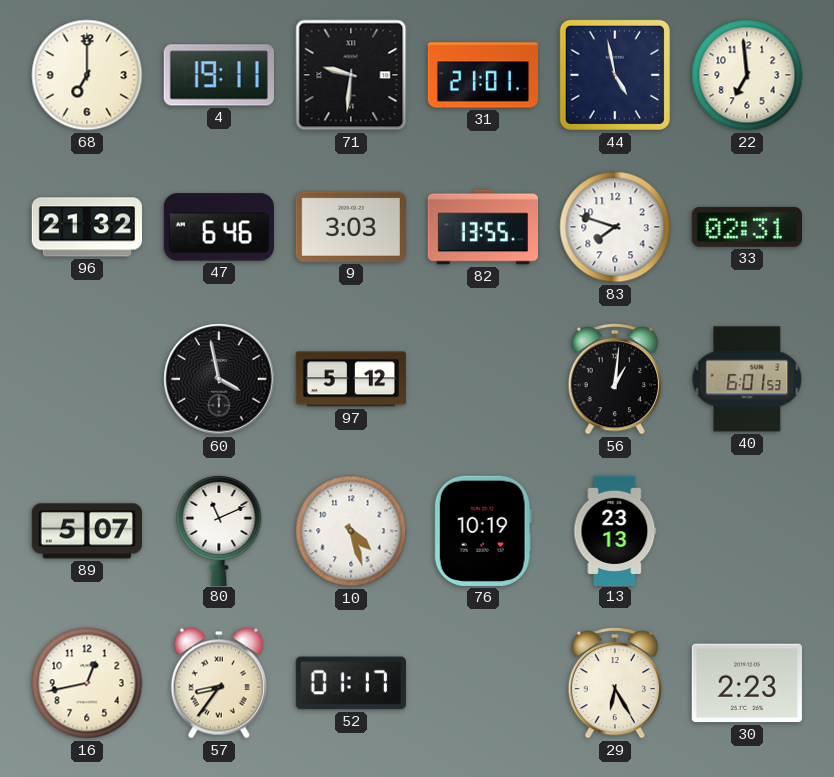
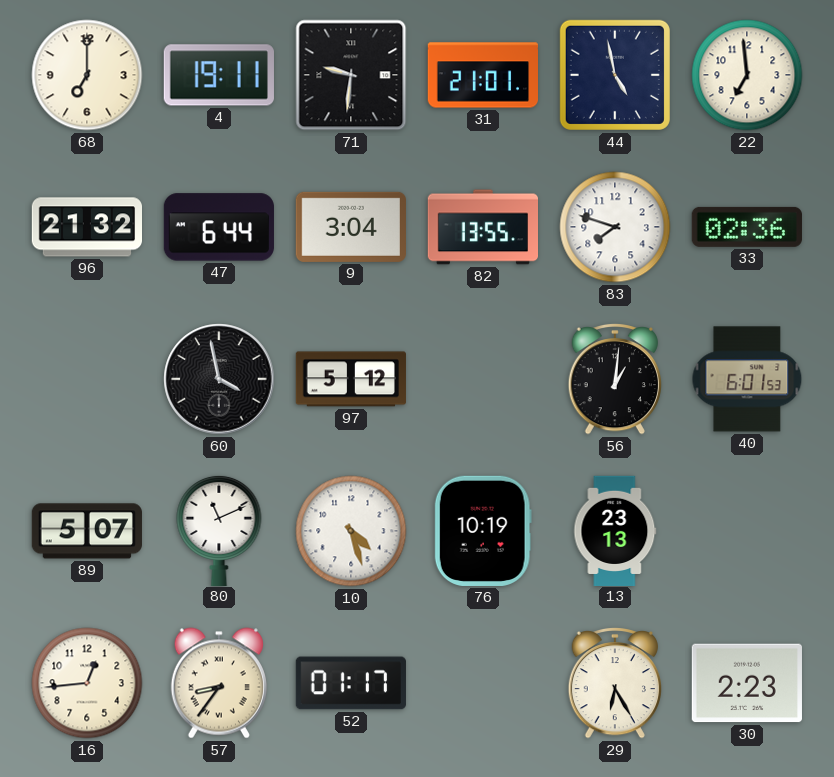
47: 6:46 -> 6:44
9: 3:03 -> 3:04
33: 02:31 -> 02:36
16: 12:43 -> 12:44
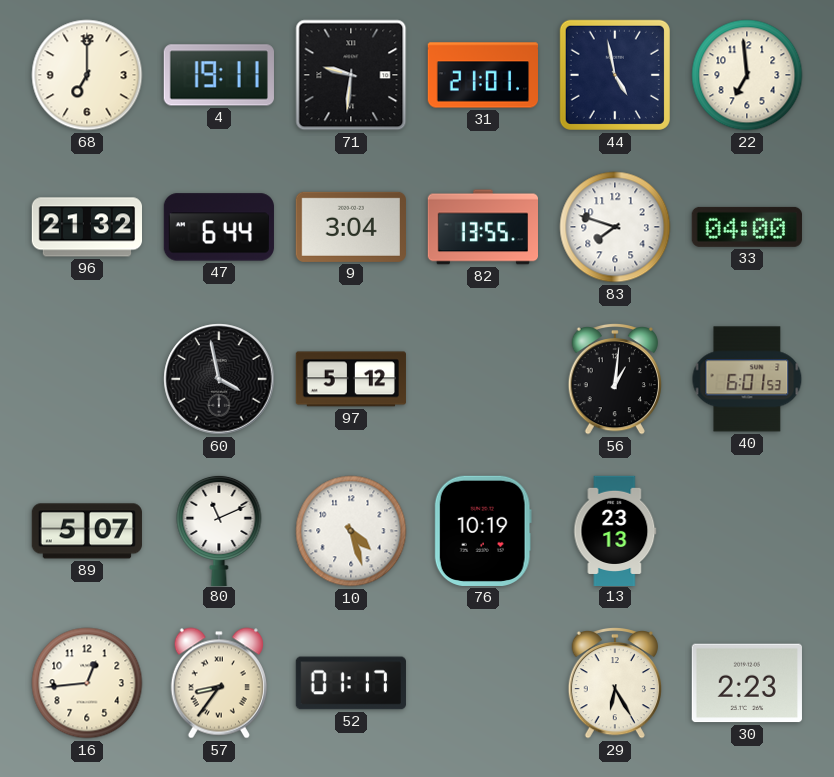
33: 02:36 -> 04:00
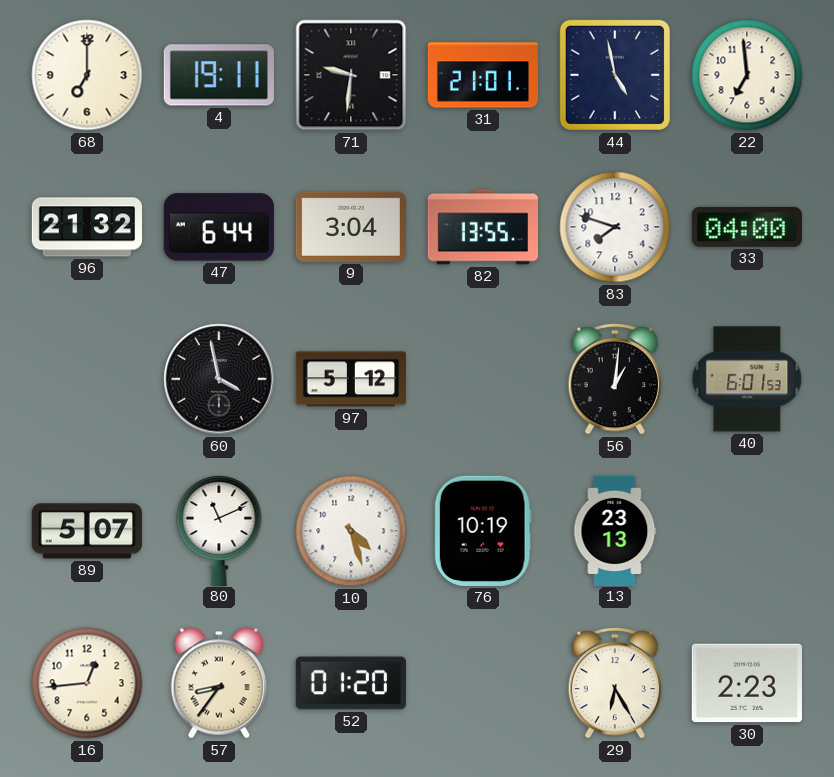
52: 01:17 -> 01:20
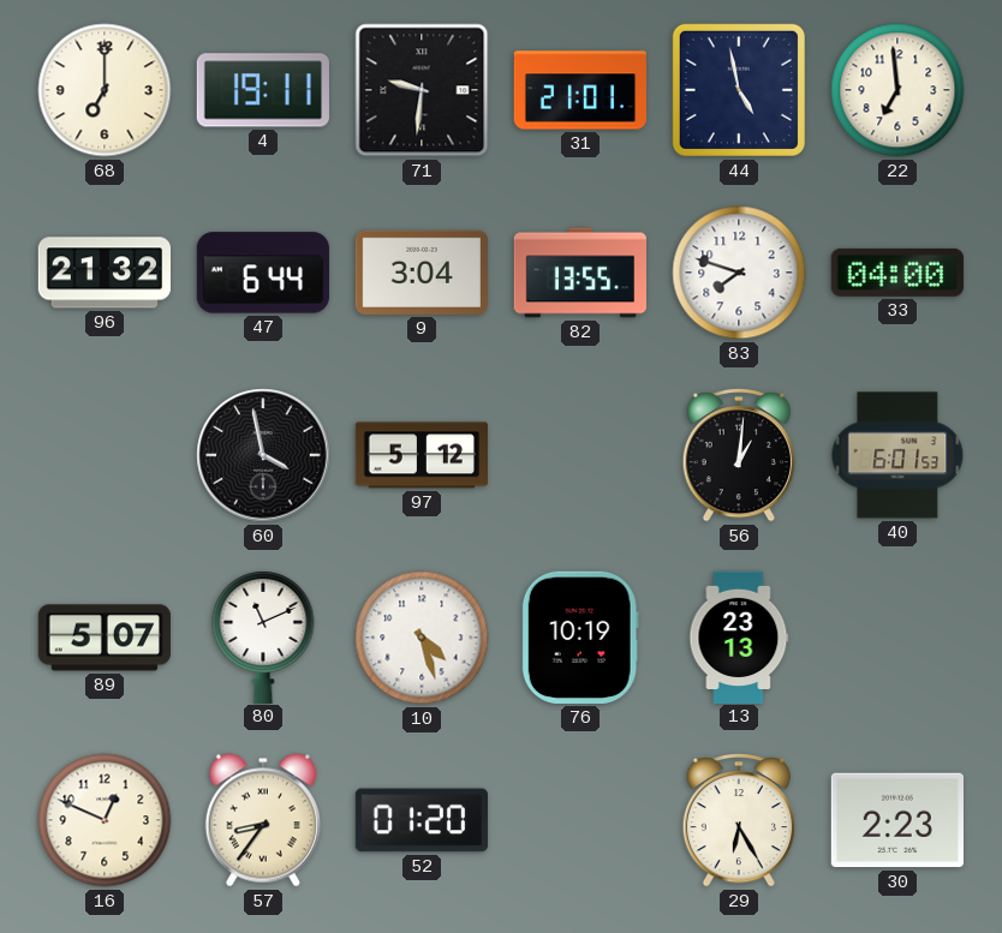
16: 12:44 -> 12:49
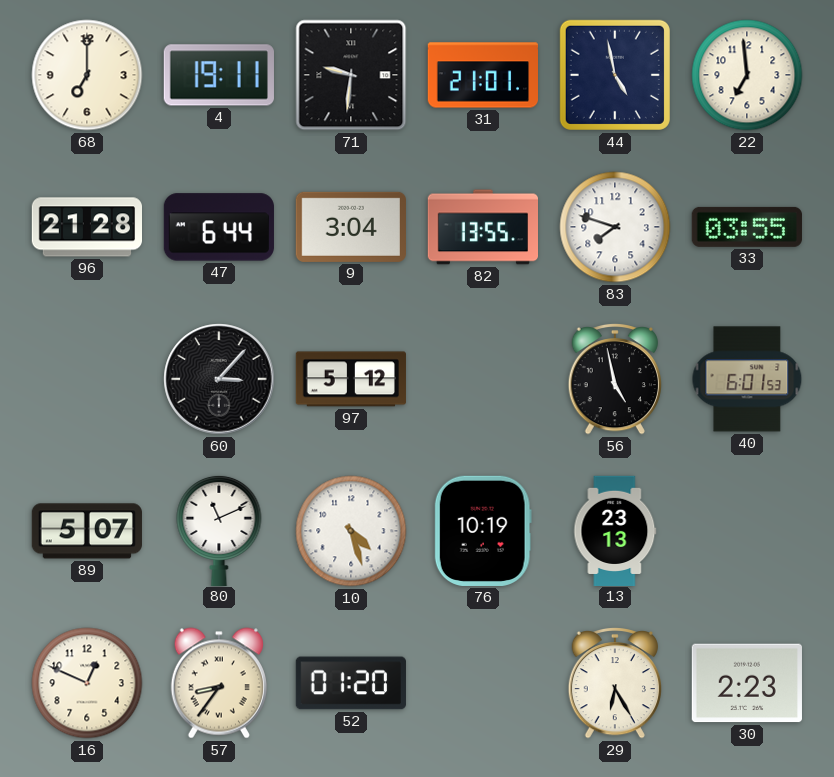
96: 21:32 -> 21:28
33: 04:00 -> 03:55
60: 3:58 -> 3:07
56: 1:01 -> 4:58
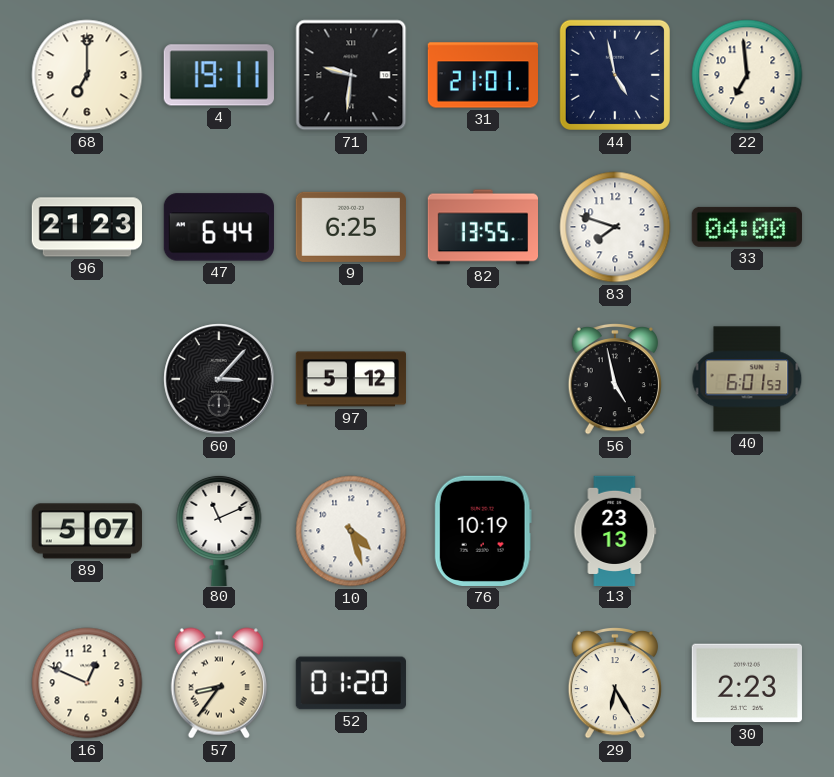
96: 21:28 -> 21:23
9: 3:04 -> 6:25
33: 03:55 -> 04:00
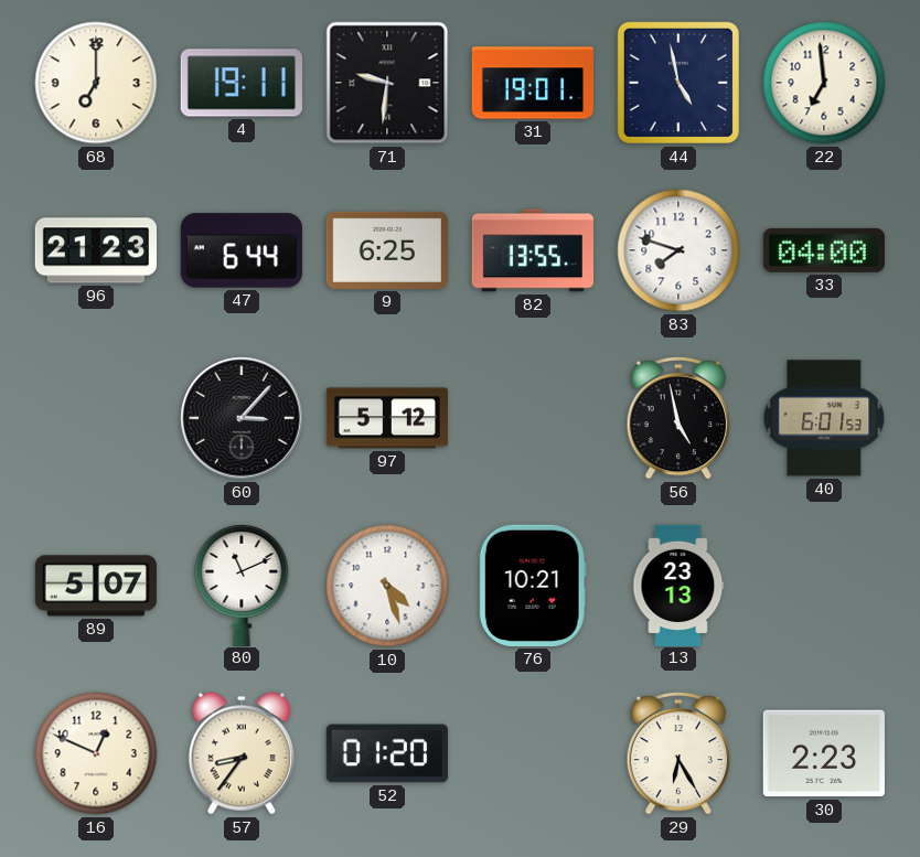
31: 21:01 -> 19:01
76: 10:19 -> 10:21
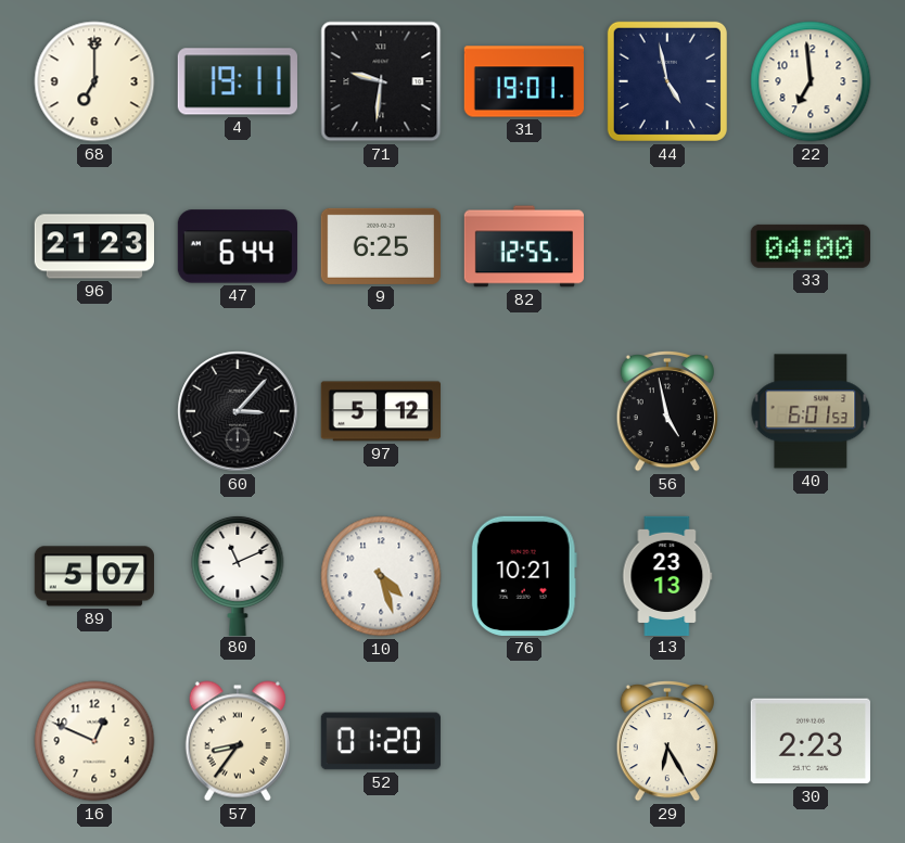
82: 13:55 -> 12:55
83: 7:48 -> none
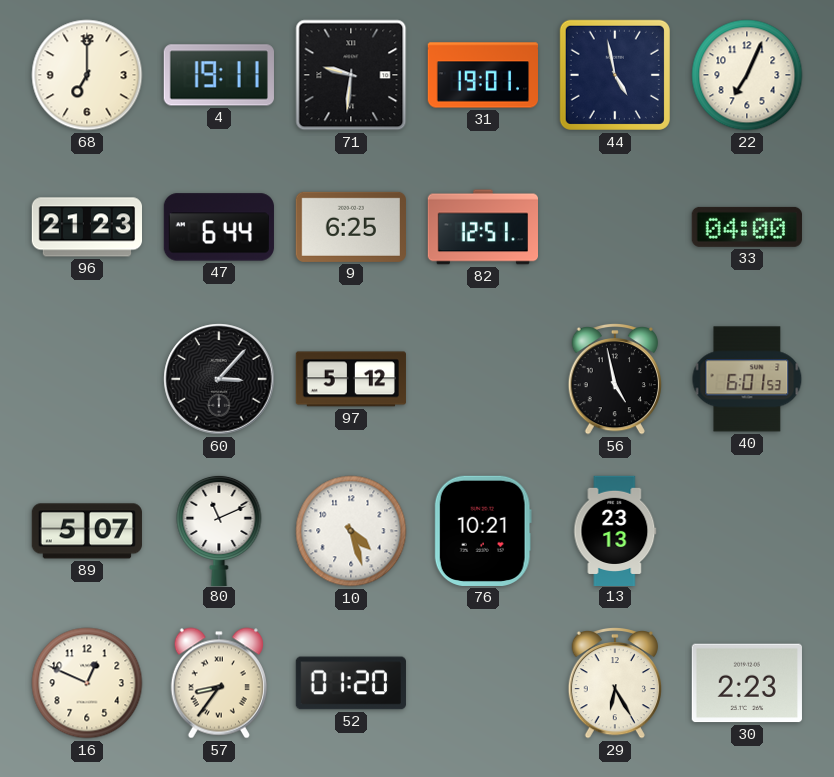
22: 6:59 -> 7:04
82: 12:55 -> 12:51
